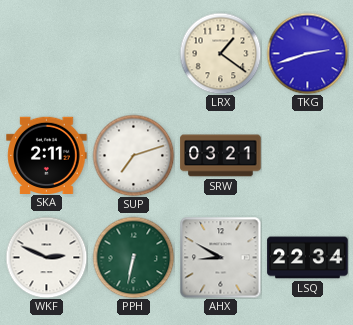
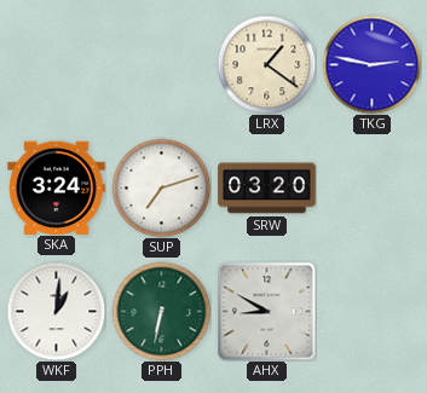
TKG: 2:42 -> 2:47
SKA: 2:11 -> 3:24
SRW: 03:21 -> 03:20
WKF: 2:49 -> 1:01
LSQ: 22:34 -> none
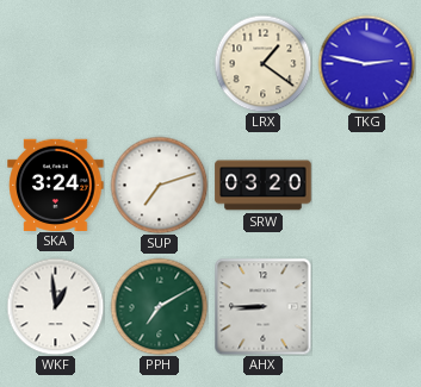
WKF: 1:01 -> 12:59
PPH: 6:32 -> 7:10
AHX: 8:50 -> 8:45
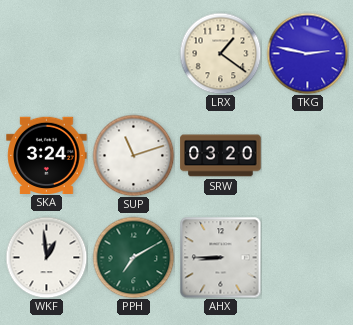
SUP: 7:12 -> 11:12
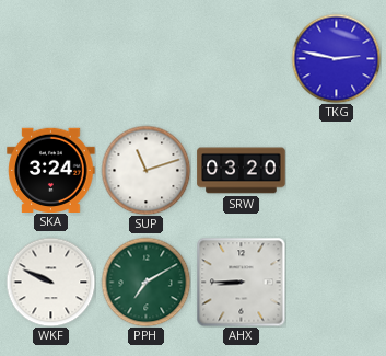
LRX: 1:21 -> none
WKF: 12:59 -> 9:49
